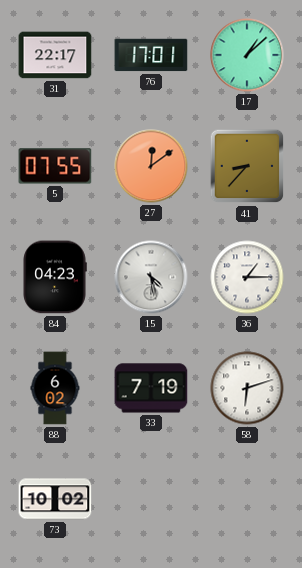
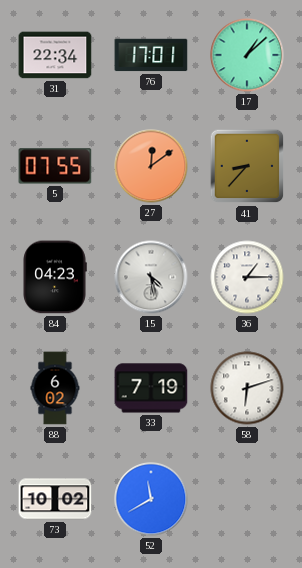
31: 22:17 -> 22:34
52: none -> 11:40
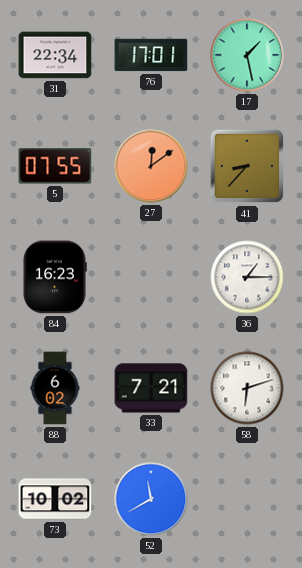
17: 1:08 -> 1:28
84: 04:23 -> 16:23
15: 4:28 -> none
33: 7:19 -> 7:21
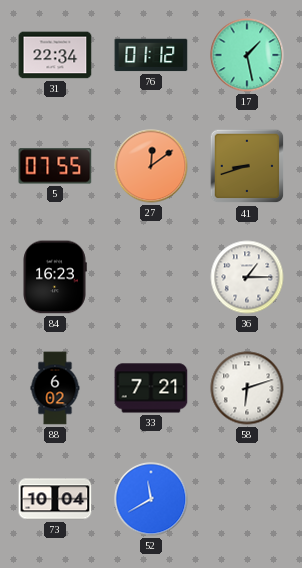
76: 17:01 -> 01:12
41: 8:37 -> 8:42
73: 10:02 -> 10:04
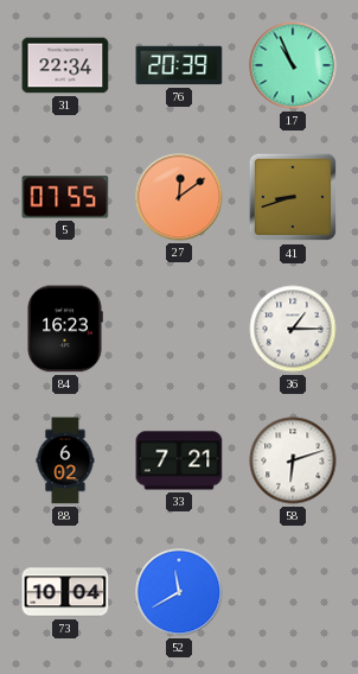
76: 01:12 -> 20:39
17: 1:28 -> 10:56
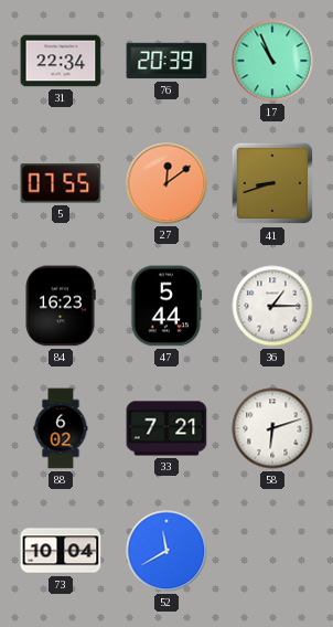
47: none -> 5:44
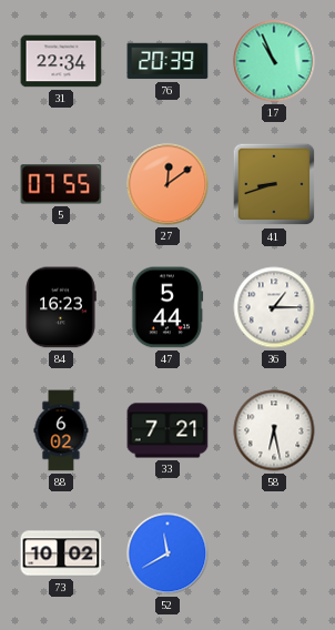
58: 6:12 -> 6:28
73: 10:04 -> 10:02
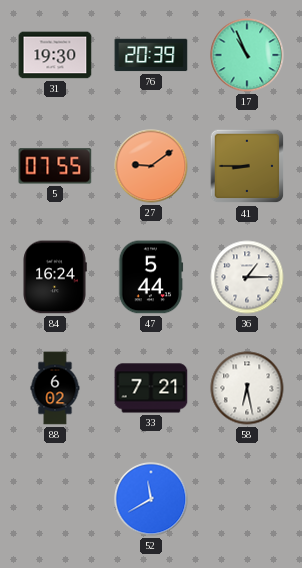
31: 22:34 -> 19:30
27: 12:09 -> 9:09
41: 8:42 -> 8:45
84: 16:23 -> 16:24
73: 10:02 -> none
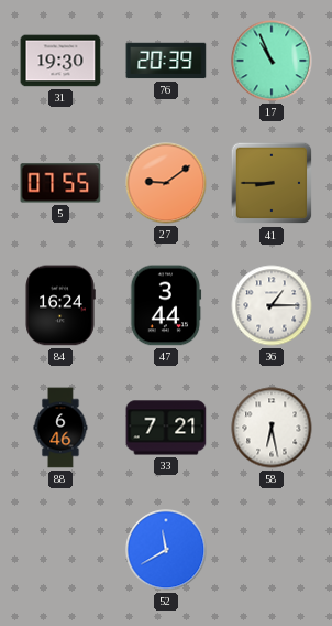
47: 5:44 -> 3:44
88: 6:02 -> 6:46
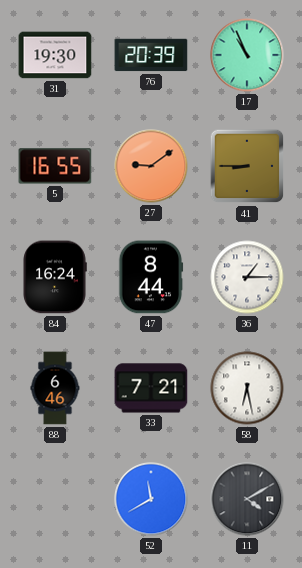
5: 07:55 -> 16:55
47: 3:44 -> 8:44
11: none -> 4:10
